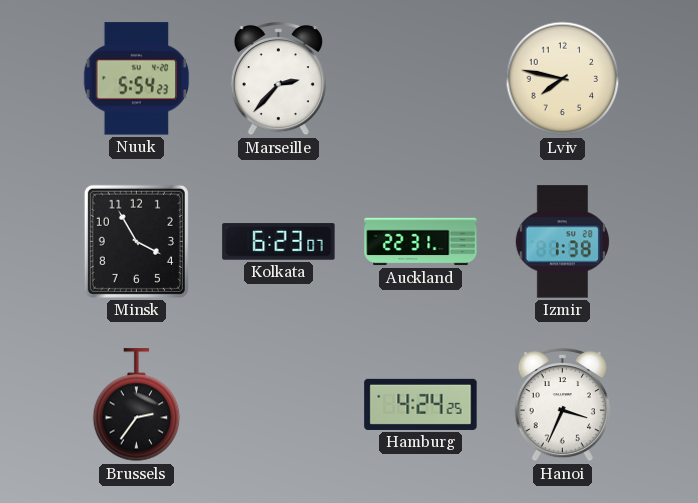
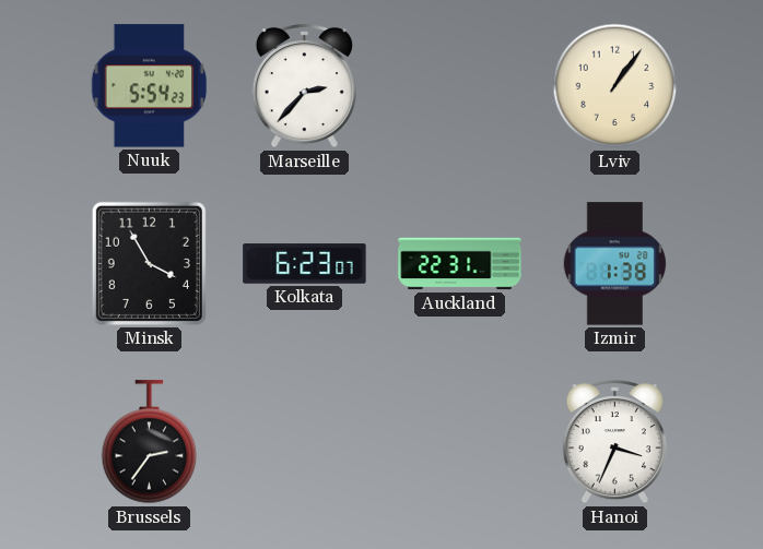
Lviv: 7:47 -> 1:06
Hamburg: 4:24 -> none
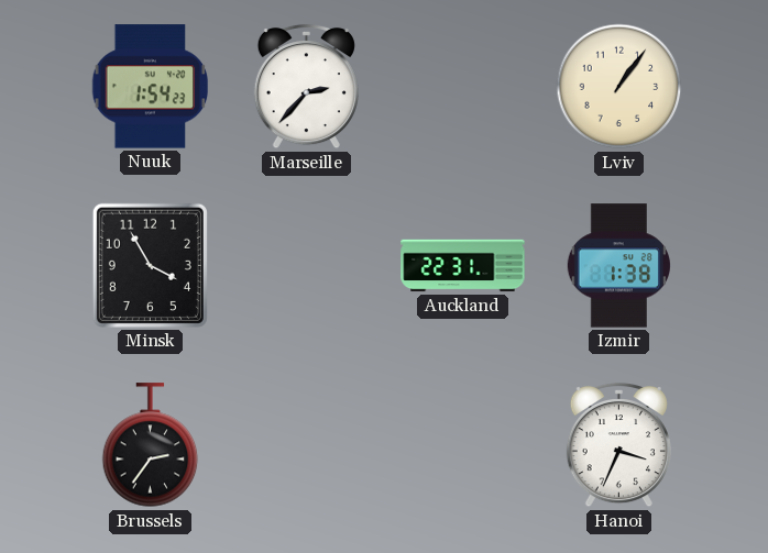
Nuuk: 5:54 -> 1:54
Kolkata: 6:23 -> none
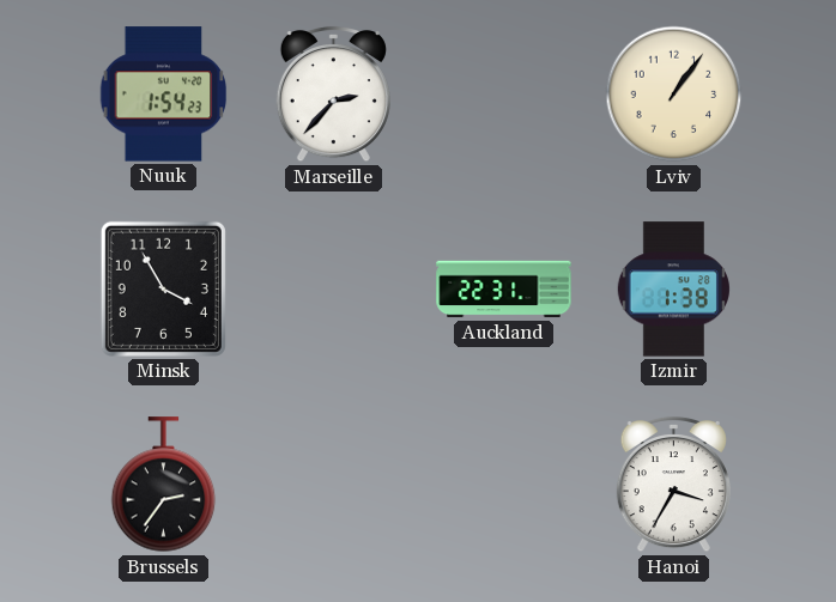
Hanoi: 3:34 -> 3:35
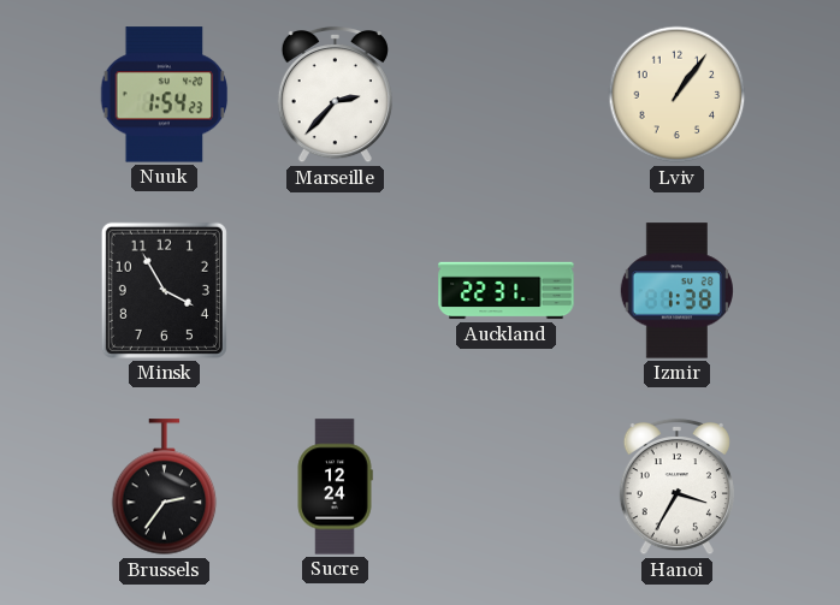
Sucre: none -> 12:24
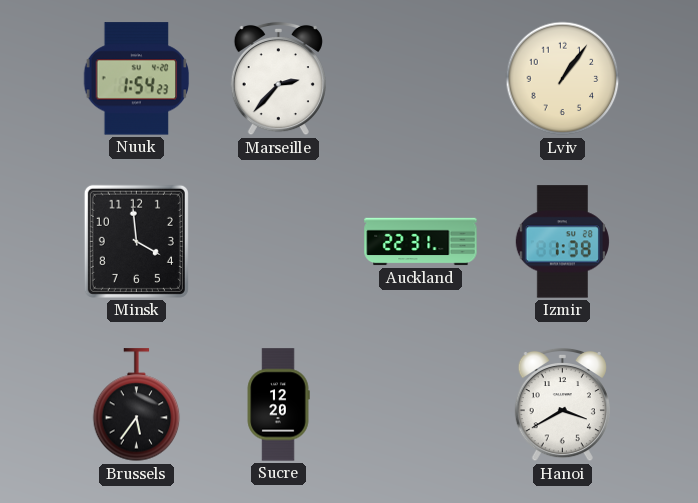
Minsk: 3:55 -> 3:59
Brussels: 2:36 -> 5:36
Sucre: 12:24 -> 12:20
Hanoi: 3:35 -> 3:40
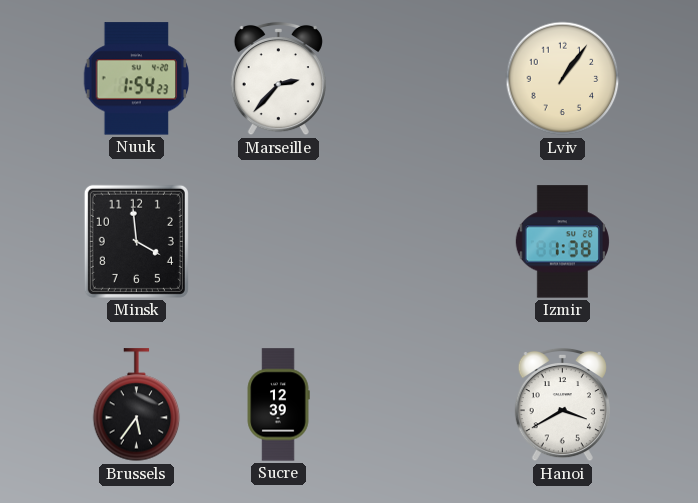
Auckland: 22:31 -> none
Sucre: 12:20 -> 12:39
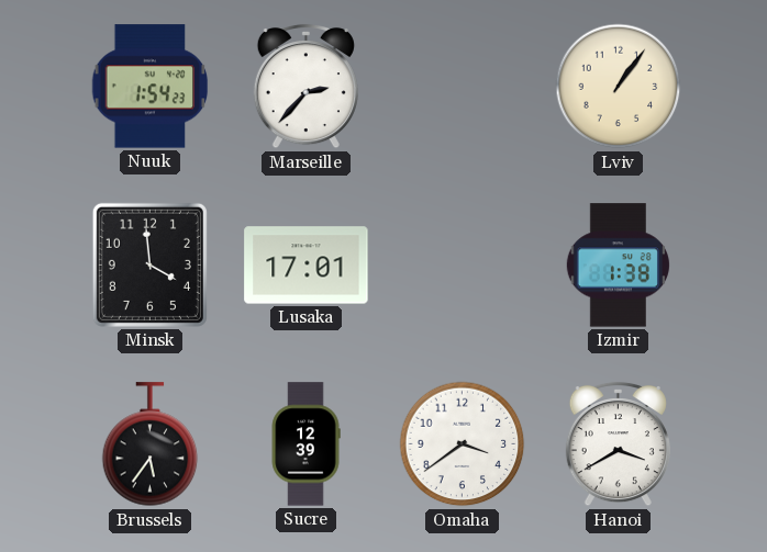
Lusaka: none -> 17:01
Omaha: none -> 3:39
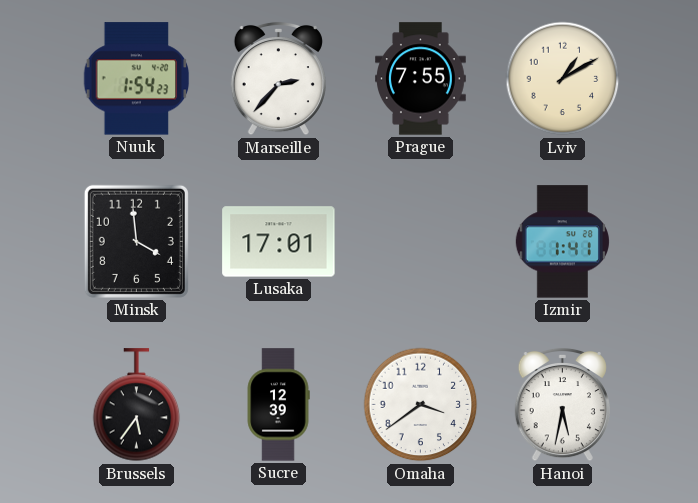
Prague: none -> 7:55
Lviv: 1:06 -> 1:10
Izmir: 1:38 -> 1:41
Hanoi: 3:40 -> 5:32
